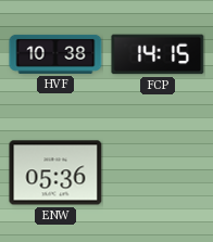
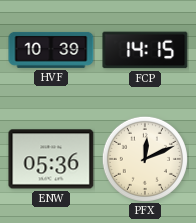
HVF: 10:38 -> 10:39
PFX: none -> 12:11
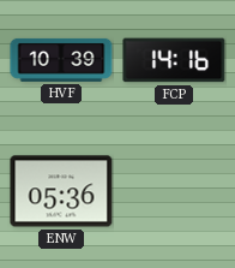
FCP: 14:15 -> 14:16
PFX: 12:11 -> none
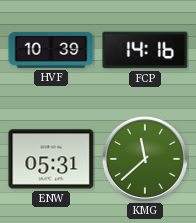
ENW: 05:36 -> 05:31
KMG: none -> 11:38
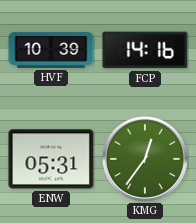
KMG: 11:38 -> 12:36
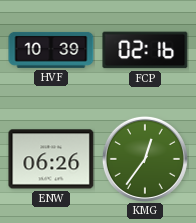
FCP: 14:16 -> 02:16
ENW: 05:31 -> 06:26
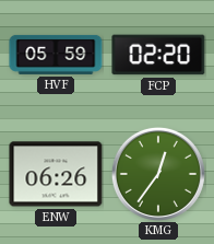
HVF: 10:39 -> 05:59
FCP: 02:16 -> 02:20
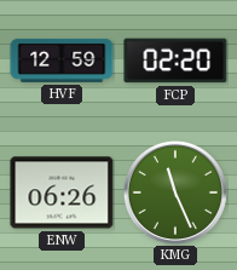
HVF: 05:59 -> 12:59
KMG: 12:36 -> 11:26
